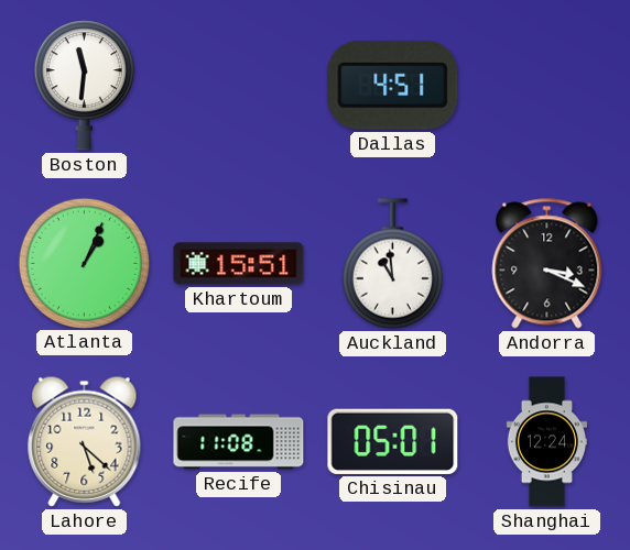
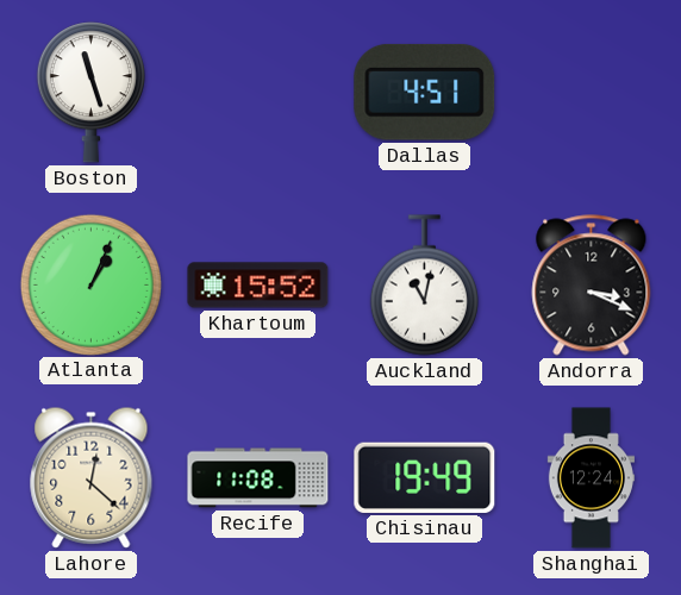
Boston: 11:31 -> 11:27
Khartoum: 15:51 -> 15:52
Auckland: 10:59 -> 11:02
Lahore: 5:22 -> 12:22
Chisinau: 05:01 -> 19:49
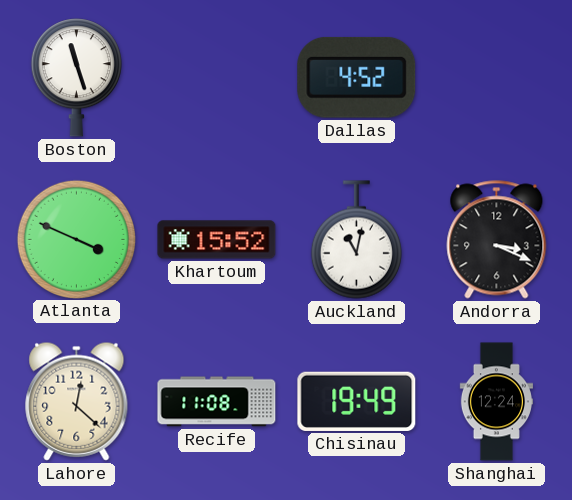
Dallas: 4:51 -> 4:52
Atlanta: 1:04 -> 3:49
